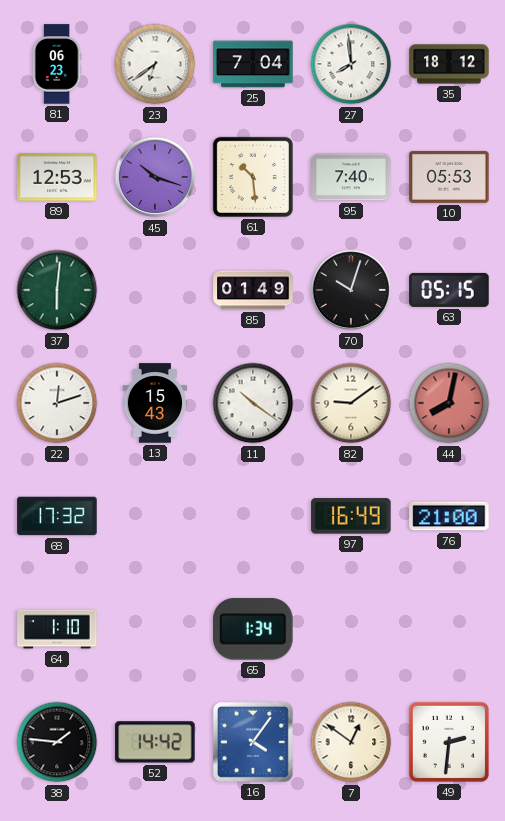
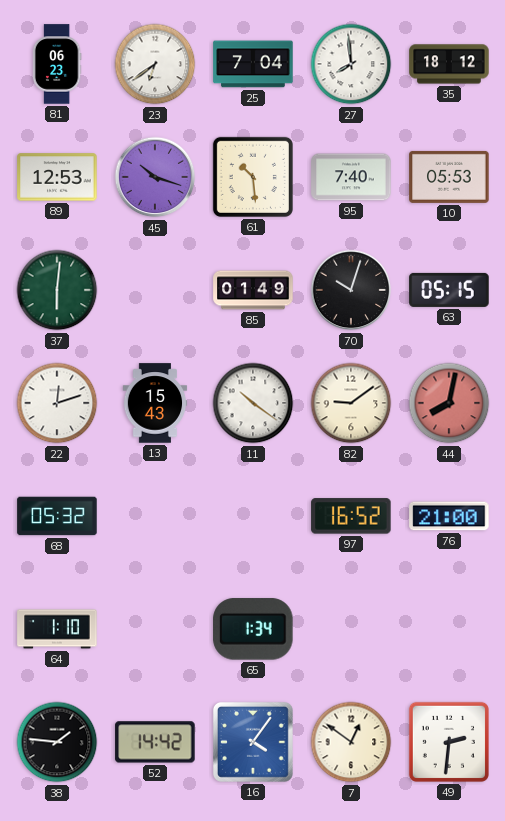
68: 17:32 -> 05:32
97: 16:49 -> 16:52
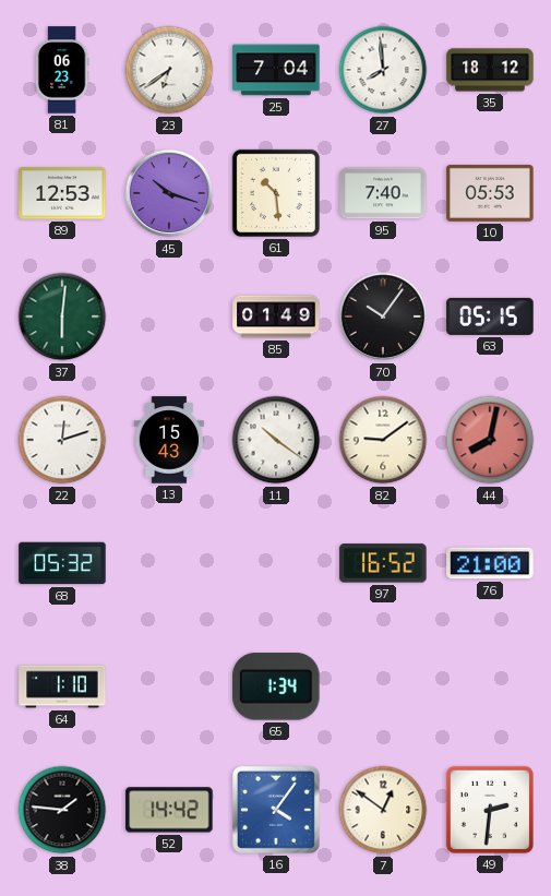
70: 10:03 -> 10:06
